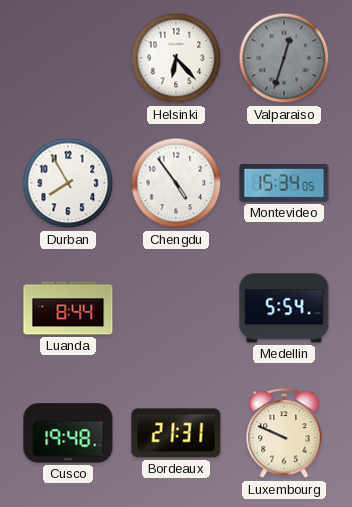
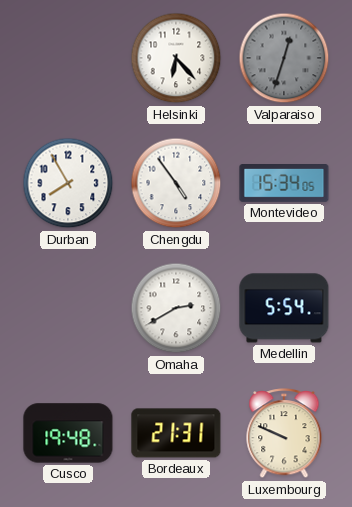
Luanda: 8:44 -> none
Omaha: none -> 2:40
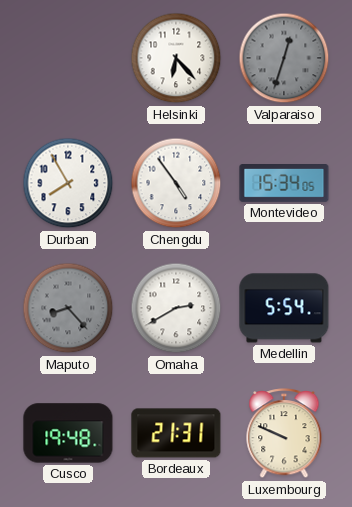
Maputo: none -> 8:23
